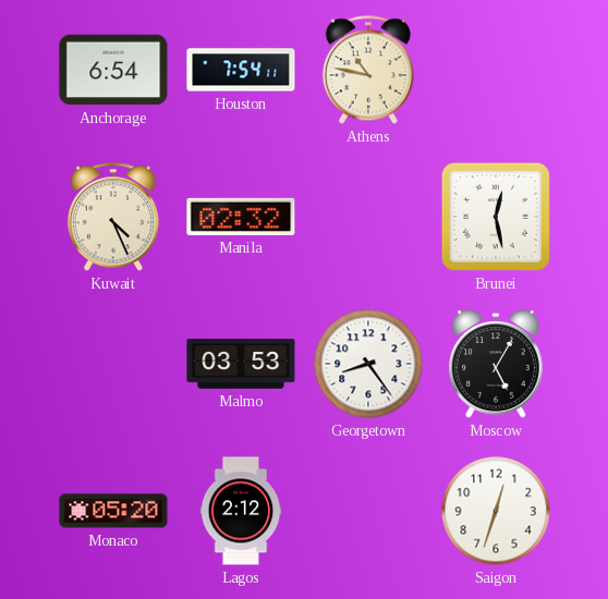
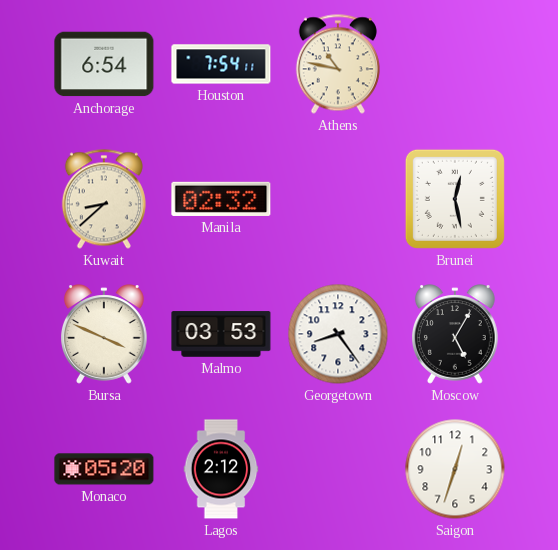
Kuwait: 4:26 -> 8:38
Bursa: none -> 3:49
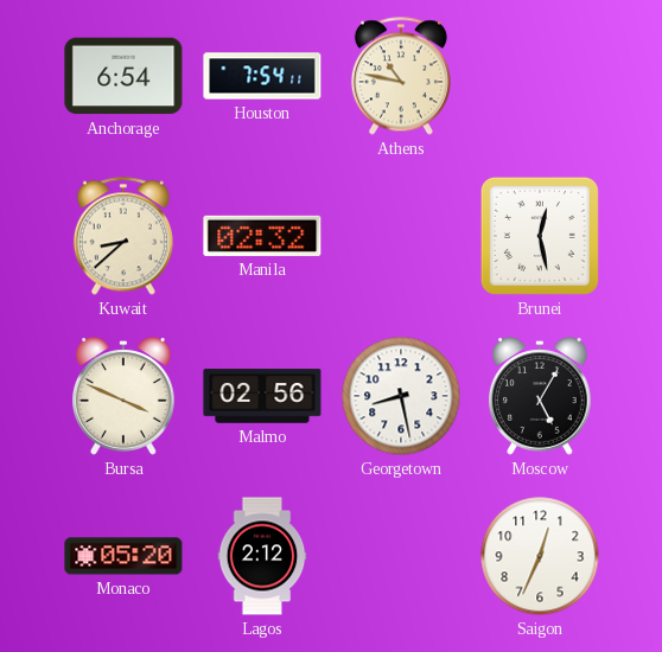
Malmo: 03:53 -> 02:56
Georgetown: 8:24 -> 8:28
Saigon: 12:33 -> 12:34
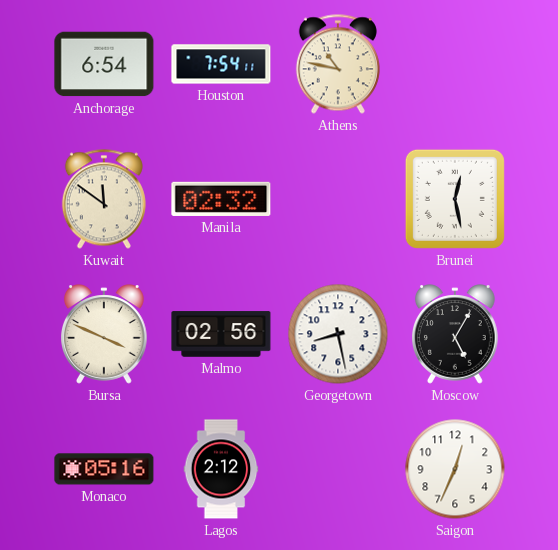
Kuwait: 8:38 -> 11:51
Monaco: 05:20 -> 05:16
